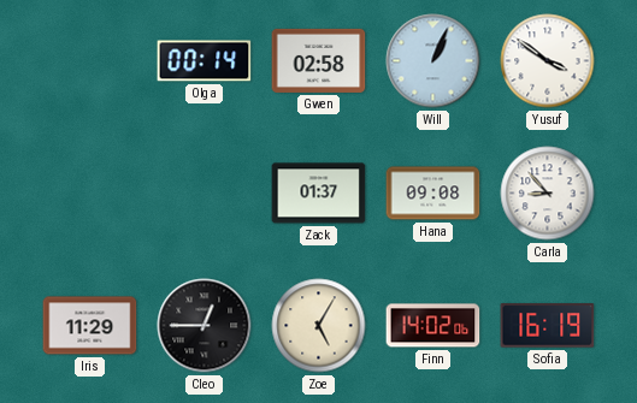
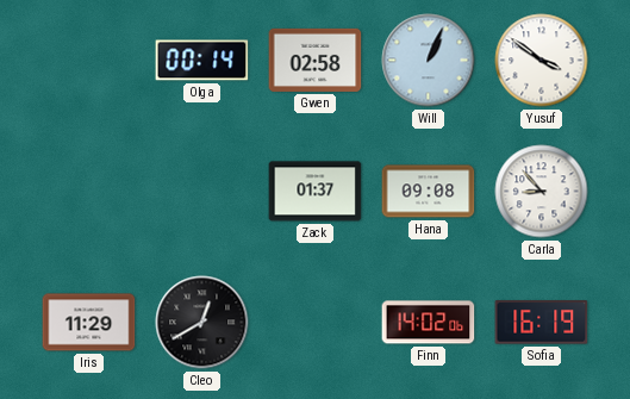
Cleo: 12:45 -> 12:40
Zoe: 5:05 -> none
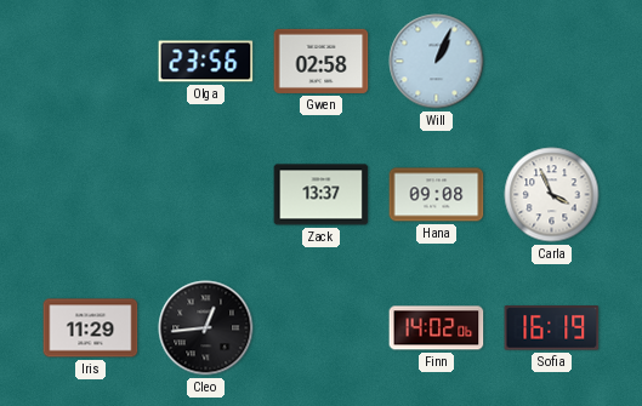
Olga: 00:14 -> 23:56
Yusuf: 3:51 -> none
Zack: 01:37 -> 13:37
Carla: 8:53 -> 3:56
Cleo: 12:40 -> 12:44
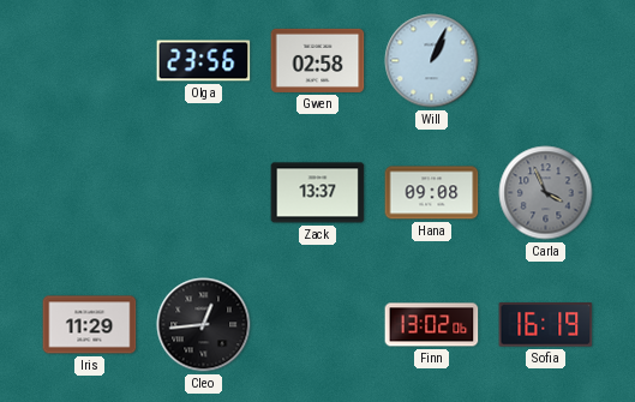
Carla dial: white -> grey
Finn: 14:02 -> 13:02
